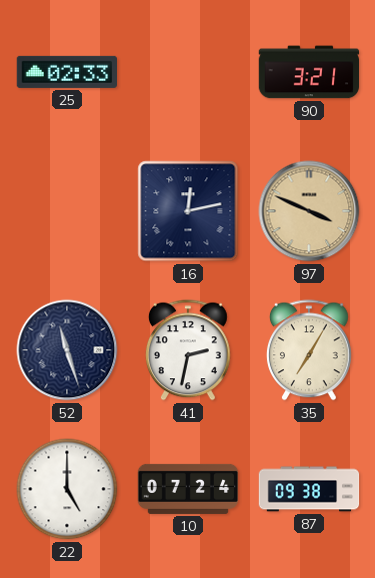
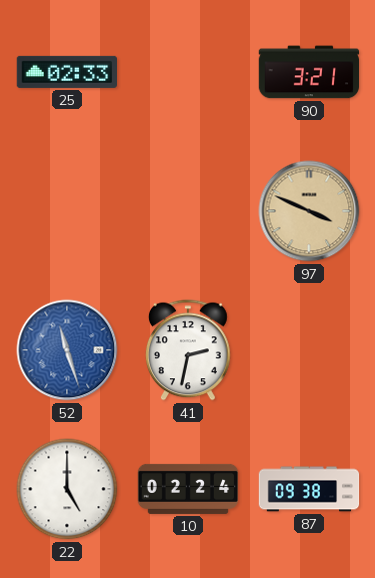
16: 12:13 -> none
52 dial: navy -> blue
35: 7:05 -> none
10: 07:24 -> 02:24
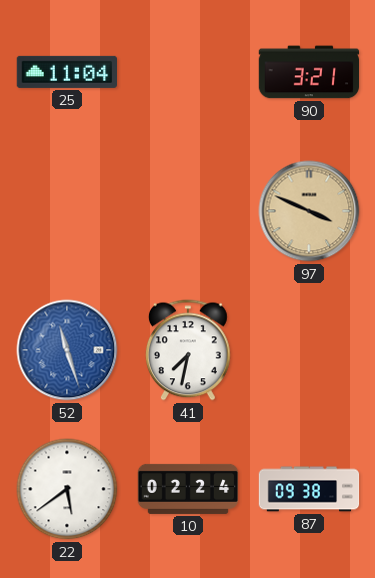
25: 02:33 -> 11:04
41: 2:32 -> 7:32
22: 5:00 -> 5:39
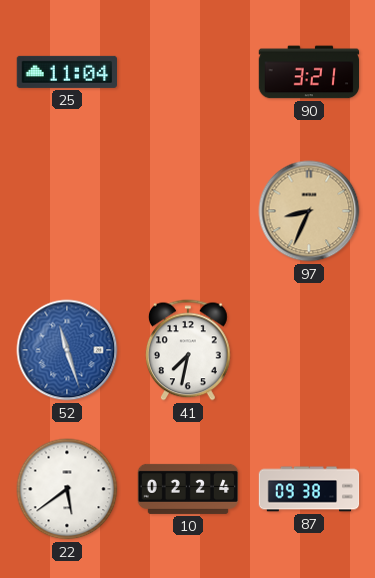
97: 3:49 -> 8:34
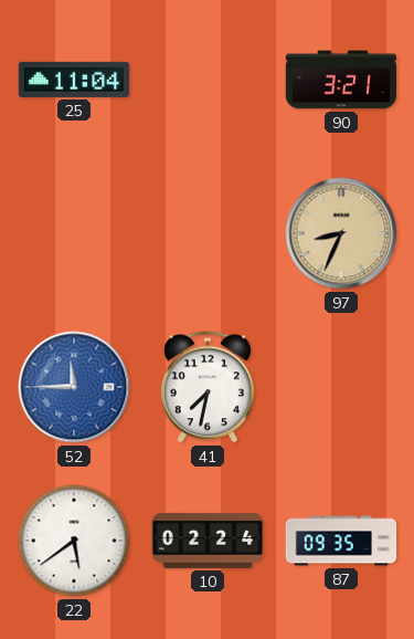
52: 11:27 -> 11:45
87: 09:38 -> 09:35
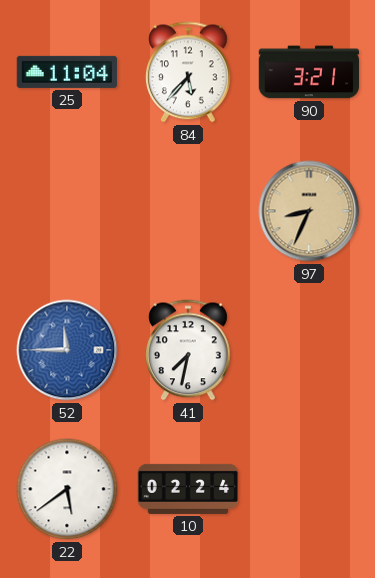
84: none -> 5:37
87: 09:35 -> none
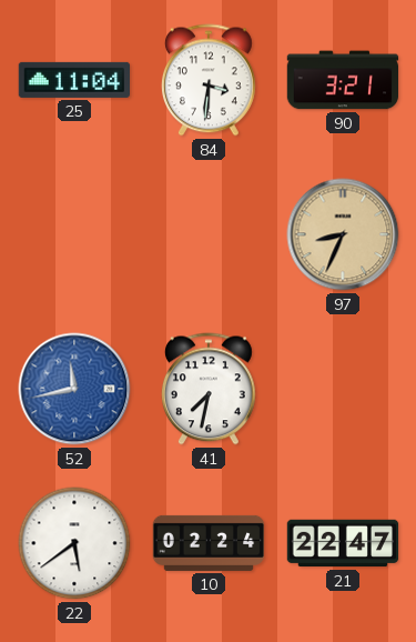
84: 5:37 -> 3:31
52: 11:45 -> 11:43
21: none -> 22:47
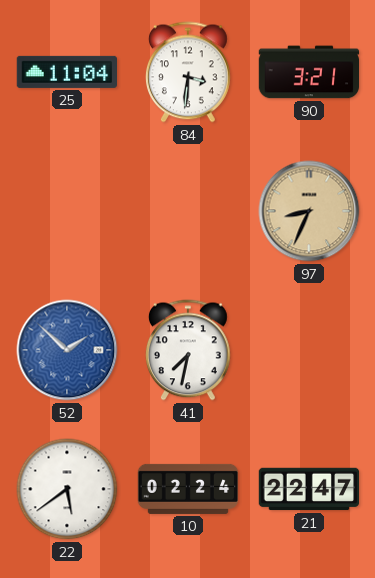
52: 11:43 -> 1:52
